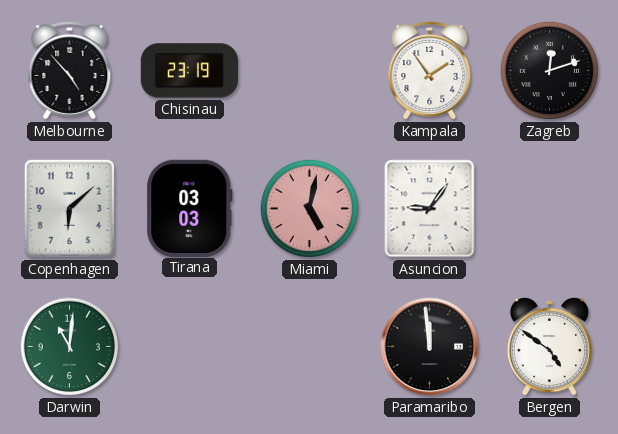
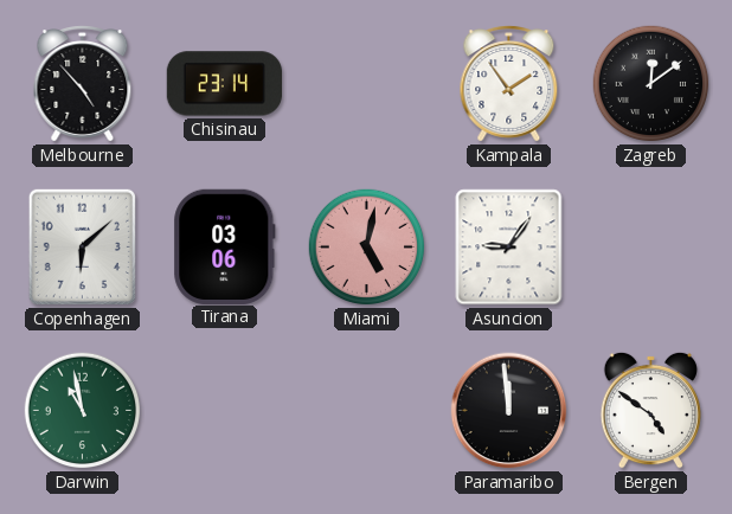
Chisinau: 23:19 -> 23:14
Zagreb: 12:12 -> 12:09
Tirana: 03:03 -> 03:06
Darwin: 11:01 -> 10:58
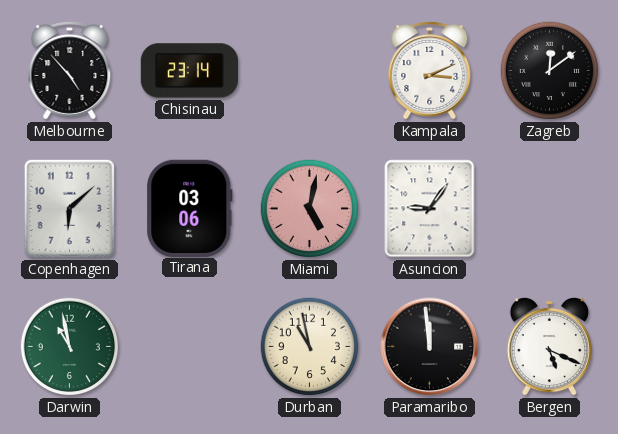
Kampala: 1:54 -> 3:11
Durban: none -> 10:58
Bergen: 4:51 -> 5:19
